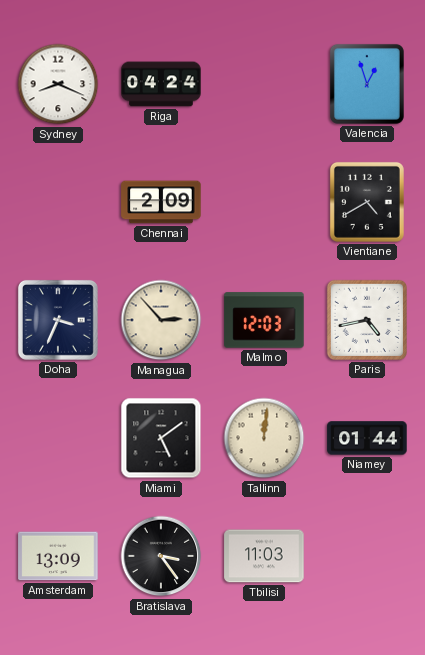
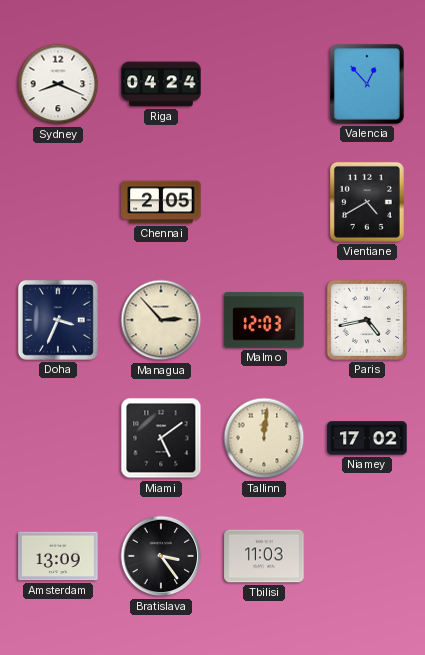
Valencia: 12:57 -> 12:53
Chennai: 2:09 -> 2:05
Niamey: 01:44 -> 17:02
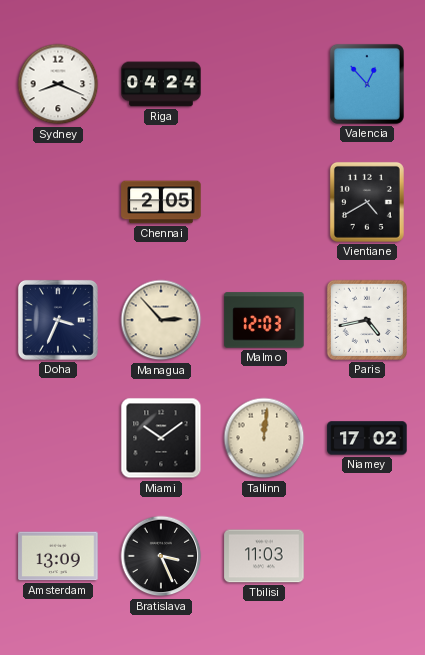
Miami: 5:09 -> 10:09
Bratislava: 3:24 -> 3:26
